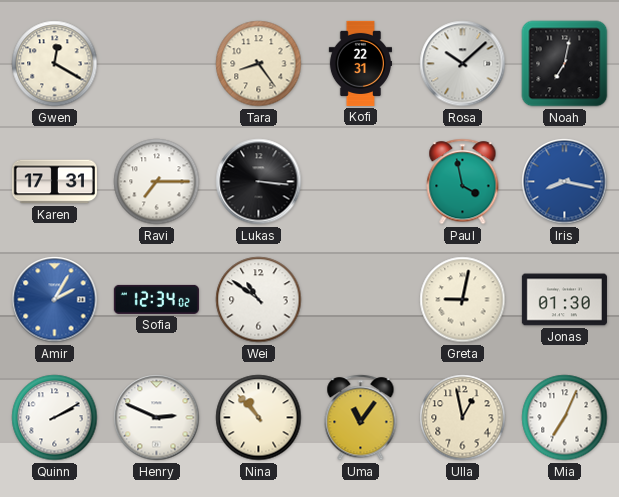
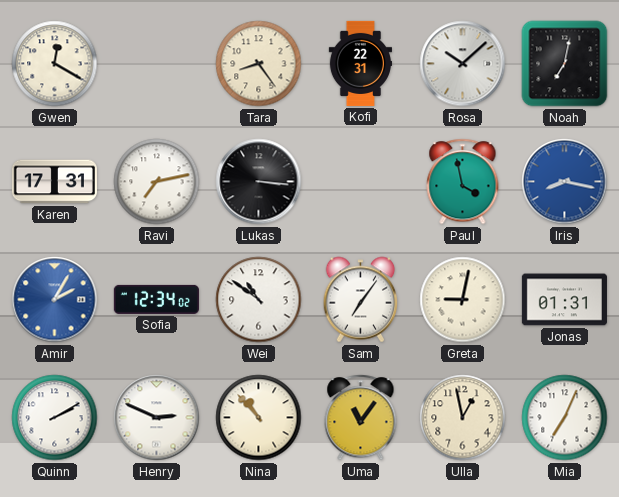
Ravi: 7:15 -> 7:13
Sam: none -> 7:06
Jonas: 01:30 -> 01:31
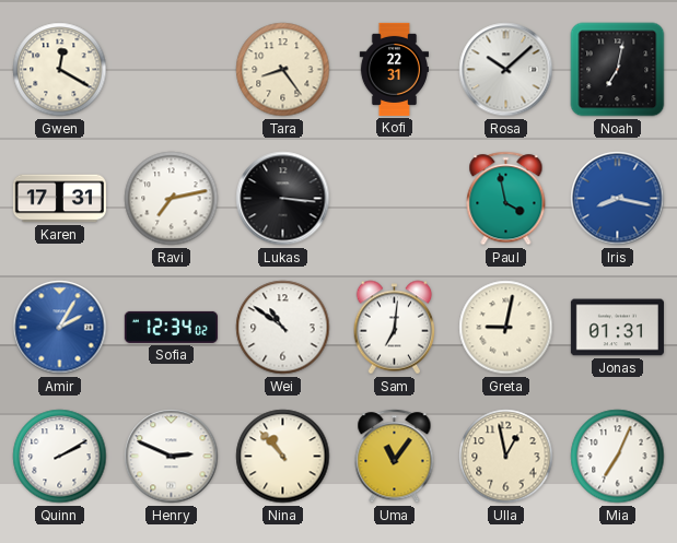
Sam: 7:06 -> 7:01
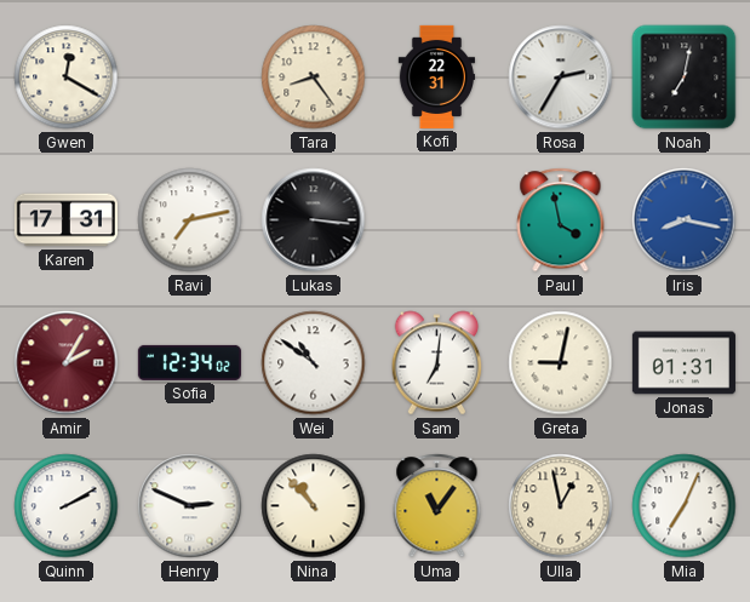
Rosa: 10:08 -> 2:35
Amir dial: blue -> burgundy
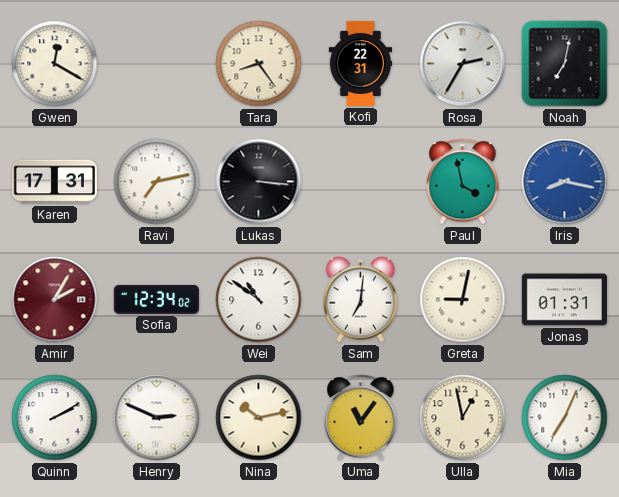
Nina: 10:53 -> 10:13
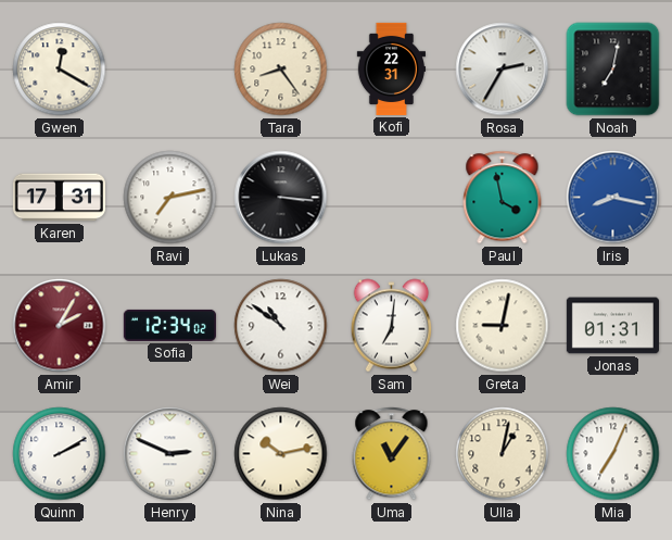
Ulla: 12:58 -> 1:02
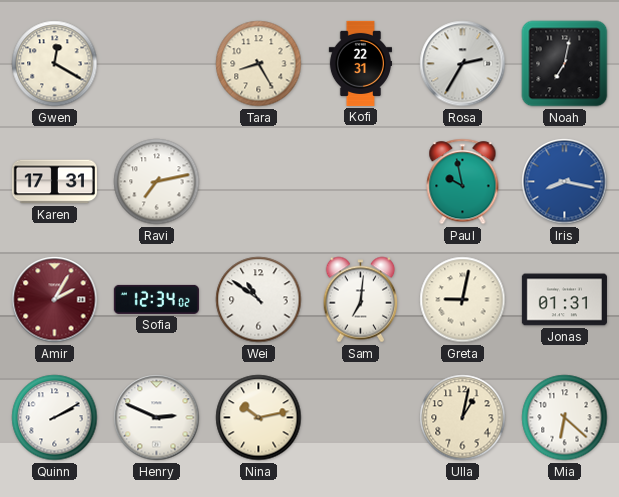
Tara: 8:24 -> 8:25
Lukas: 3:16 -> none
Paul: 3:58 -> 9:58
Uma: 11:06 -> none
Mia: 7:04 -> 6:22
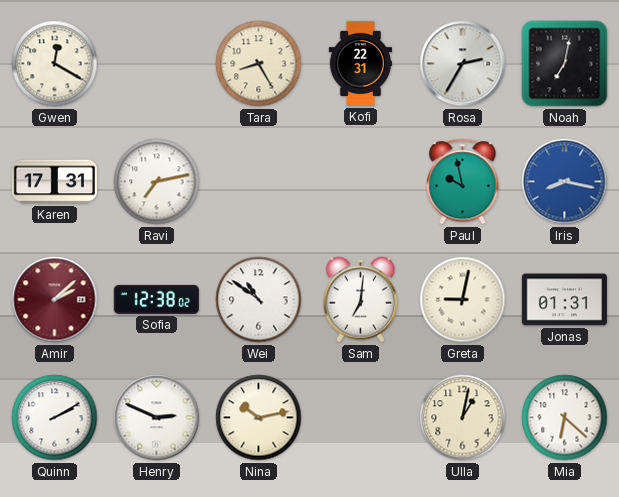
Amir: 2:05 -> 2:08
Sofia: 12:34 -> 12:38
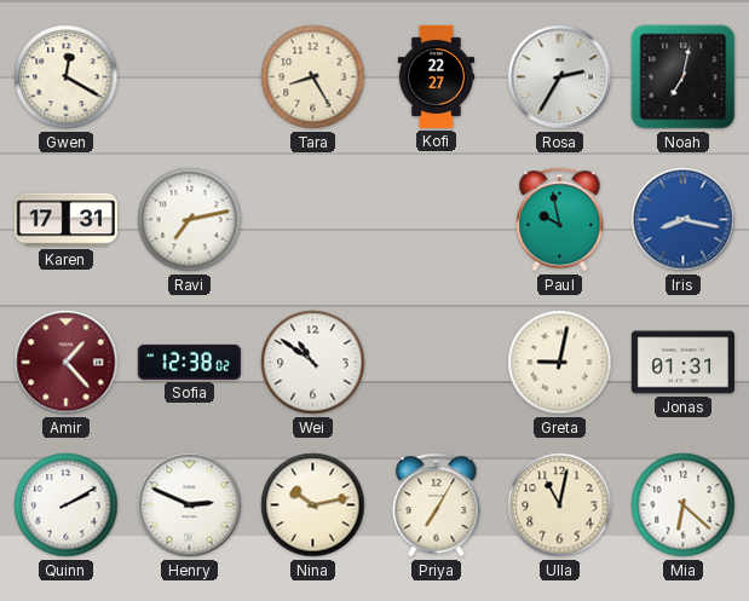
Kofi: 22:31 -> 22:27
Amir: 2:08 -> 1:23
Sam: 7:01 -> none
Priya: none -> 7:05
Ulla: 1:02 -> 11:02
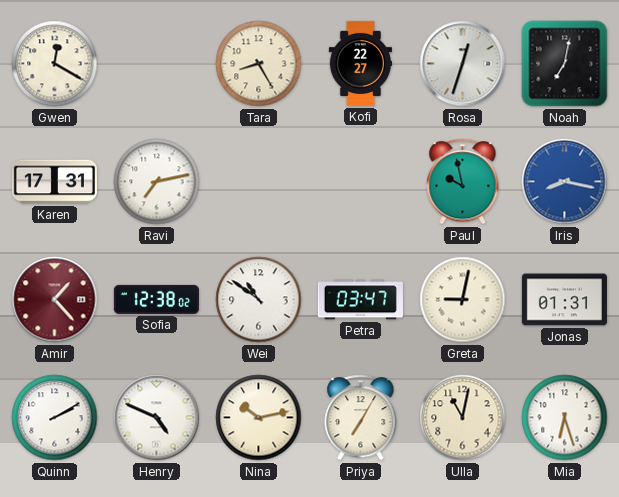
Rosa: 2:35 -> 12:33
Petra: none -> 03:47
Henry: 2:49 -> 4:49
Mia: 6:22 -> 6:27
